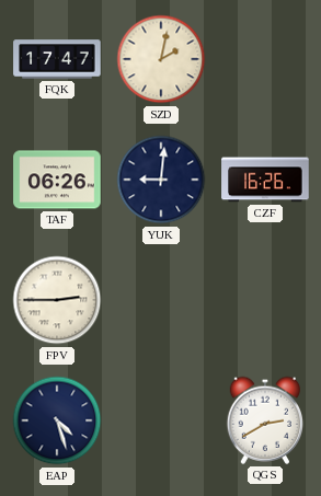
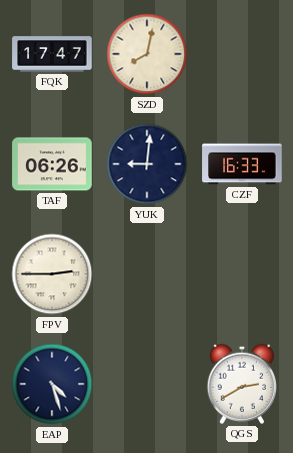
SZD: 2:02 -> 8:02
CZF: 16:26 -> 16:33
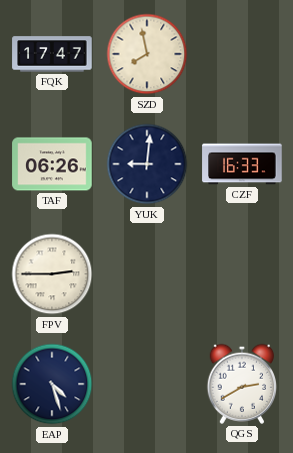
SZD: 8:02 -> 7:58
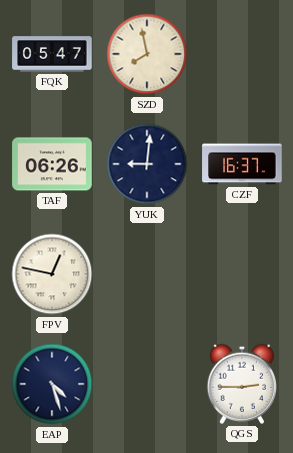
FQK: 17:47 -> 05:47
CZF: 16:33 -> 16:37
FPV: 2:45 -> 12:47
QGS: 2:40 -> 2:45
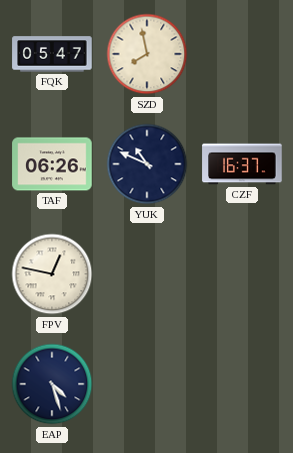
YUK: 9:01 -> 10:49
QGS: 2:45 -> none
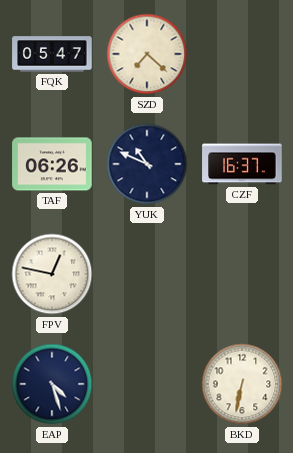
SZD: 7:58 -> 7:22
BKD: none -> 6:32
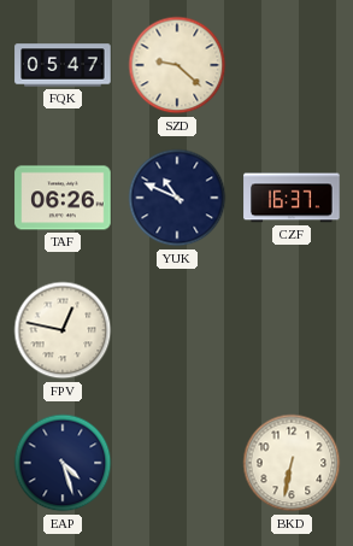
SZD: 7:22 -> 9:22
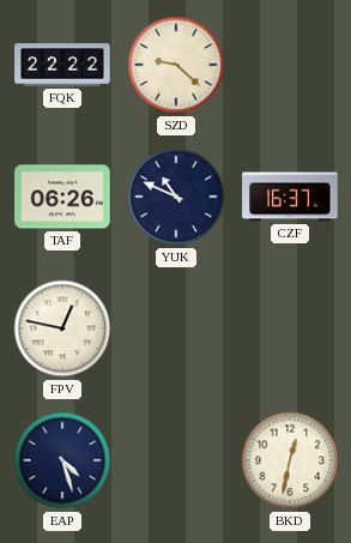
FQK: 05:47 -> 22:22
BKD: 6:32 -> 12:32
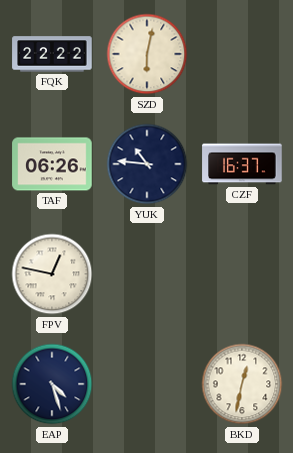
SZD: 9:22 -> 6:02
YUK: 10:49 -> 10:46
